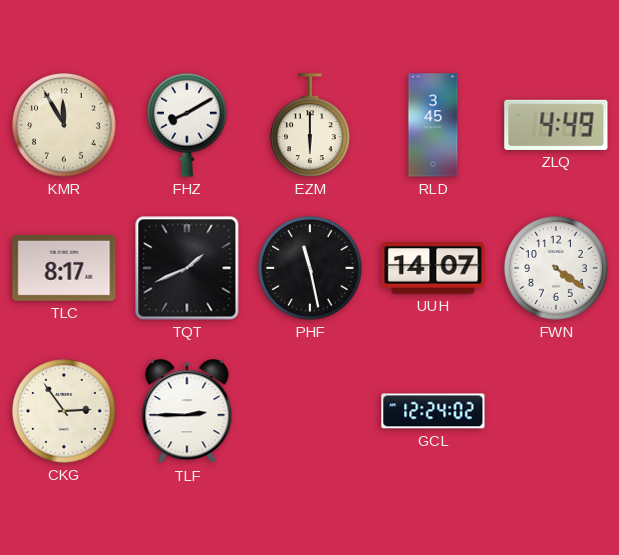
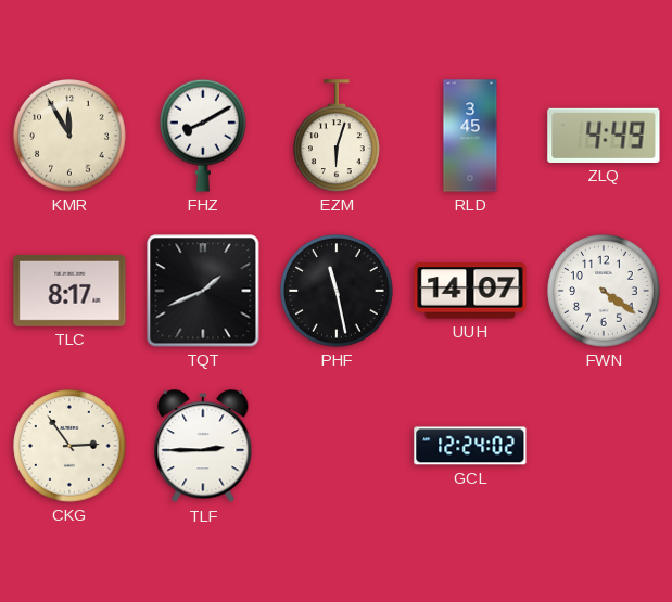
EZM: 6:00 -> 6:03
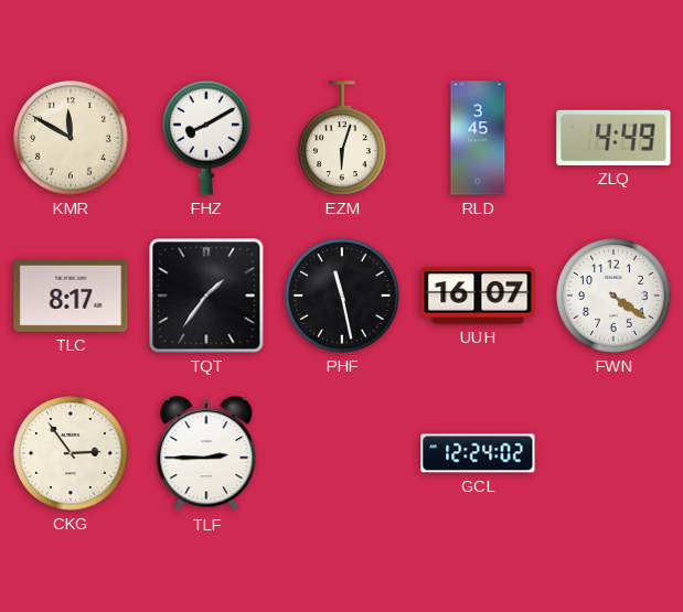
KMR: 11:55 -> 11:50
TQT: 1:41 -> 1:36
UUH: 14:07 -> 16:07
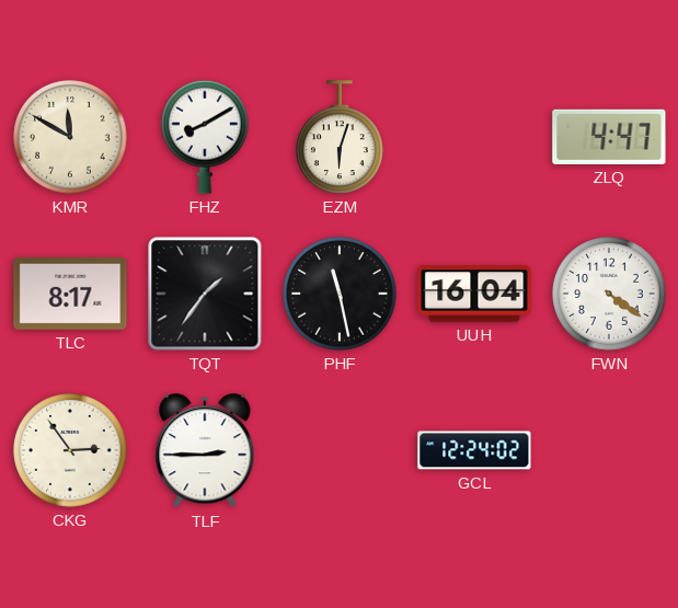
RLD: 3:45 -> none
ZLQ: 4:49 -> 4:47
UUH: 16:07 -> 16:04
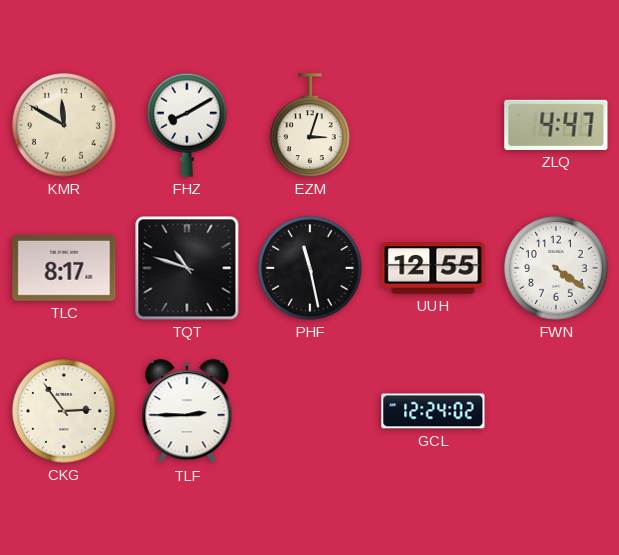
EZM: 6:03 -> 3:03
TQT: 1:36 -> 10:48
UUH: 16:04 -> 12:55
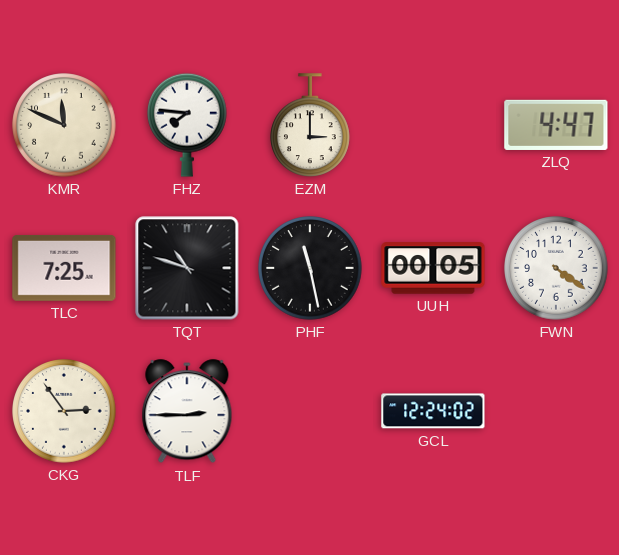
KMR: 11:50 -> 11:49
FHZ: 8:10 -> 7:46
EZM: 3:03 -> 3:00
TLC: 8:17 -> 7:25
UUH: 12:55 -> 00:05
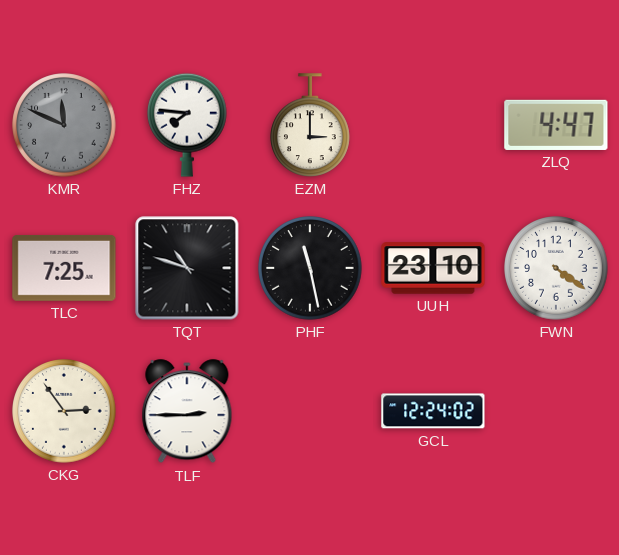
KMR dial: cream -> grey
UUH: 00:05 -> 23:10
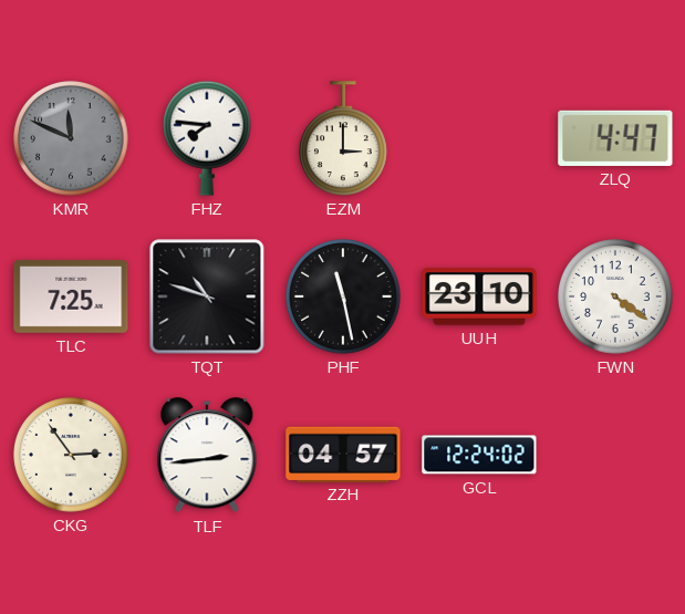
TLF: 2:45 -> 2:44
ZZH: none -> 04:57
